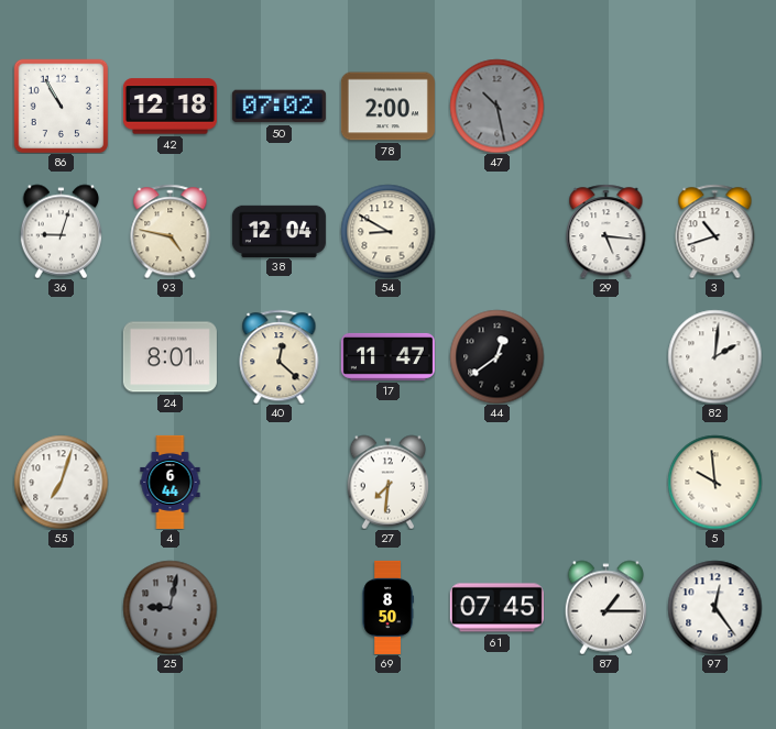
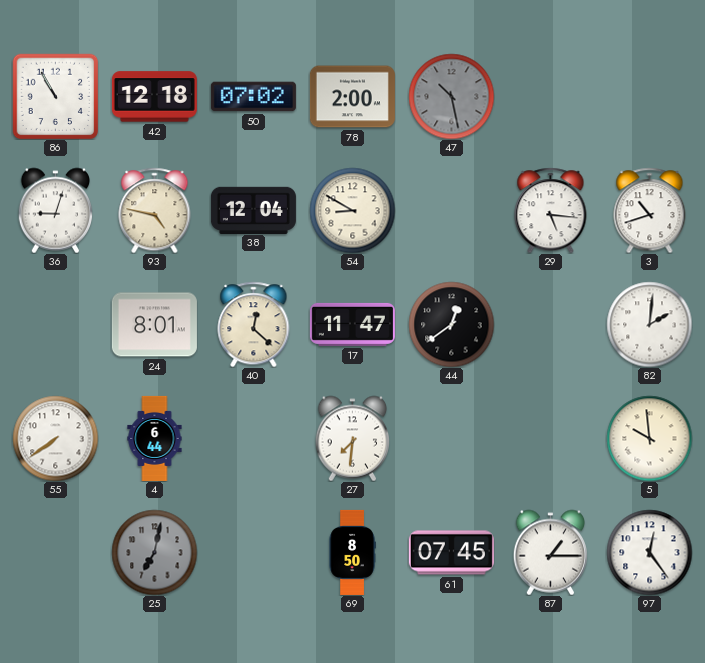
55: 7:03 -> 7:39
25: 9:02 -> 7:02
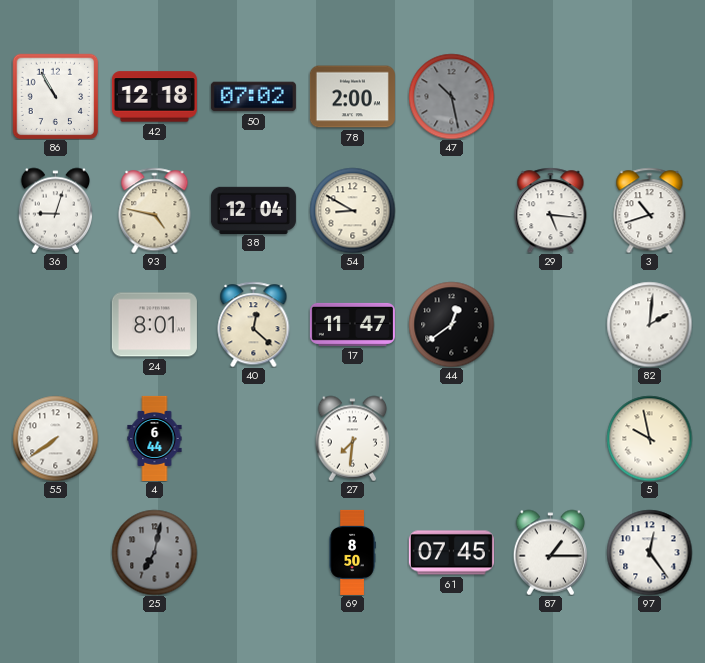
5: 9:59 -> 9:58
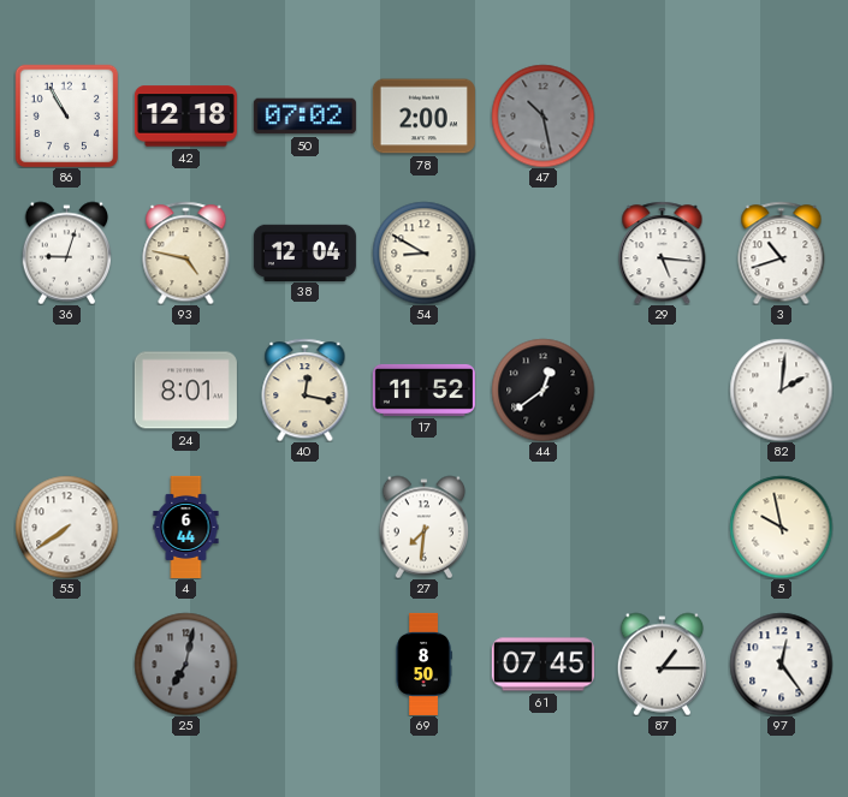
40: 12:22 -> 12:17
17: 11:47 -> 11:52
